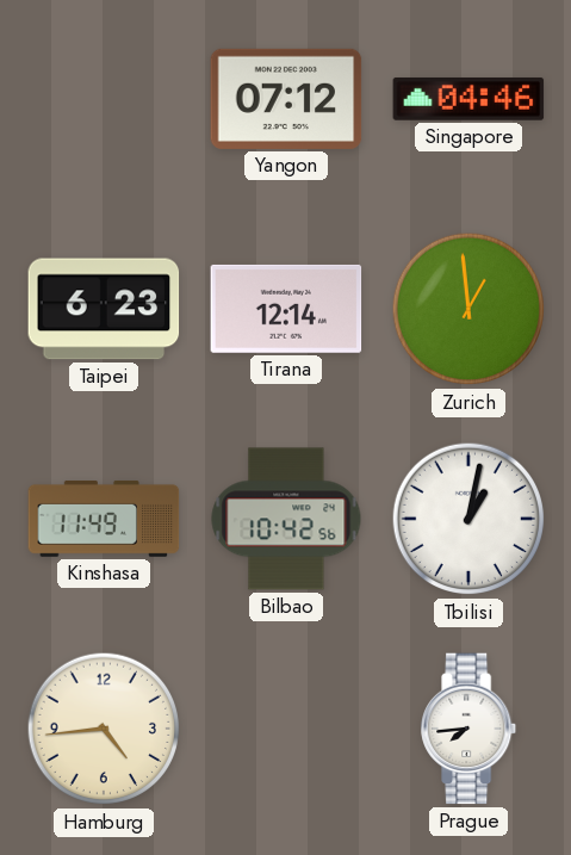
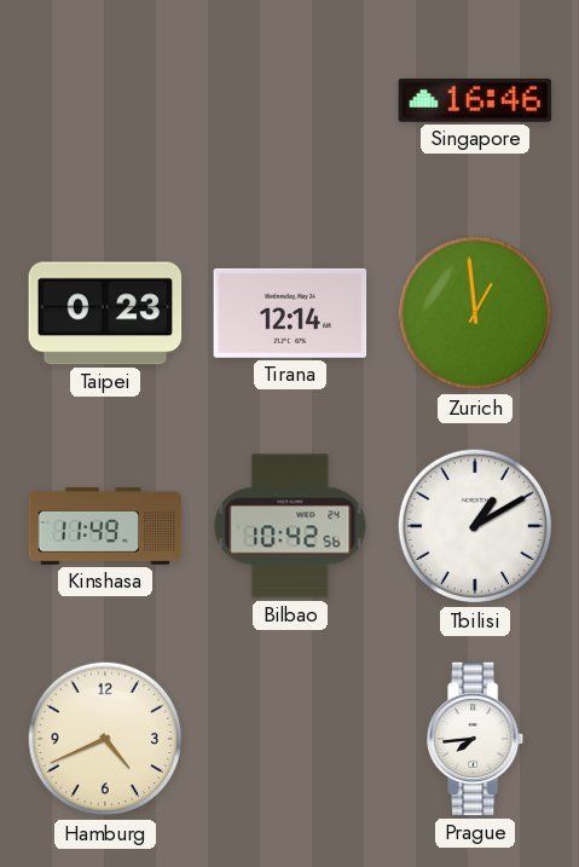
Yangon: 07:12 -> none
Singapore: 04:46 -> 16:46
Taipei: 6:23 -> 0:23
Tbilisi: 1:02 -> 1:10
Hamburg: 4:44 -> 4:41
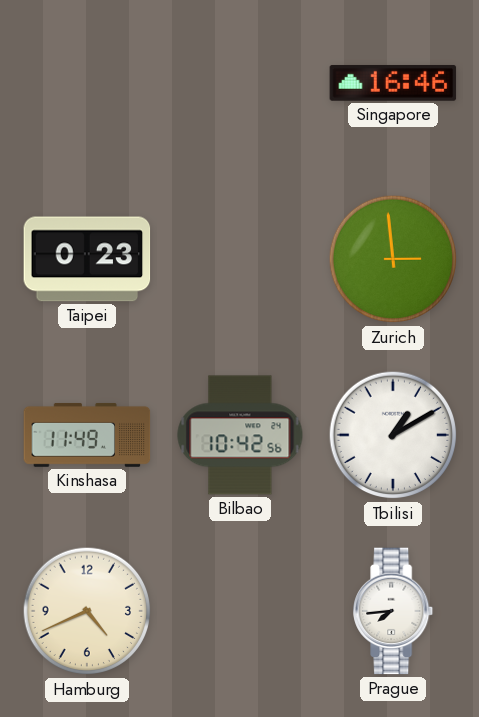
Tirana: 12:14 -> none
Zurich: 12:59 -> 2:59
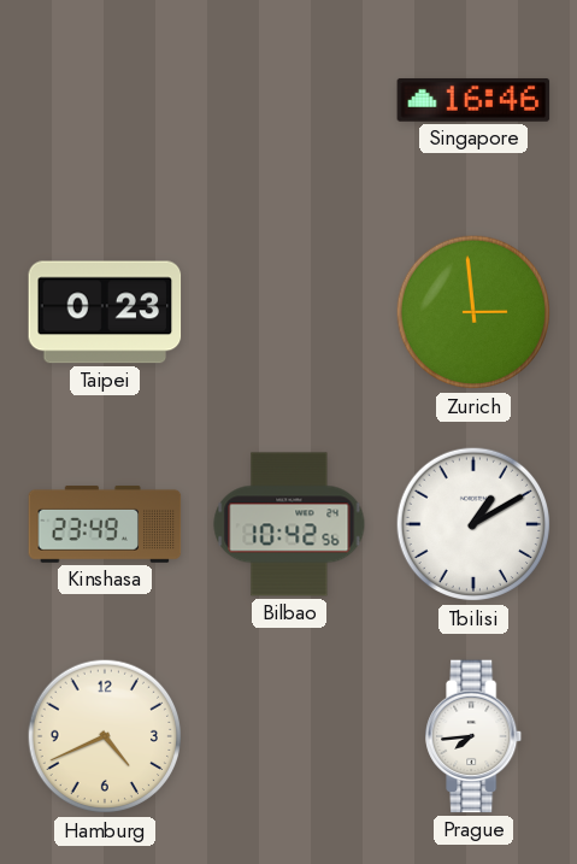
Kinshasa: 11:49 -> 23:49
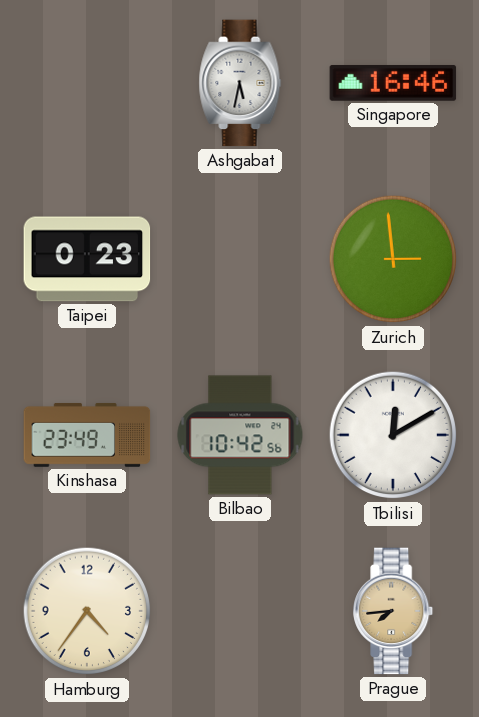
Ashgabat: none -> 5:32
Tbilisi: 1:10 -> 12:10
Hamburg: 4:41 -> 4:36
Prague dial: white -> champagne
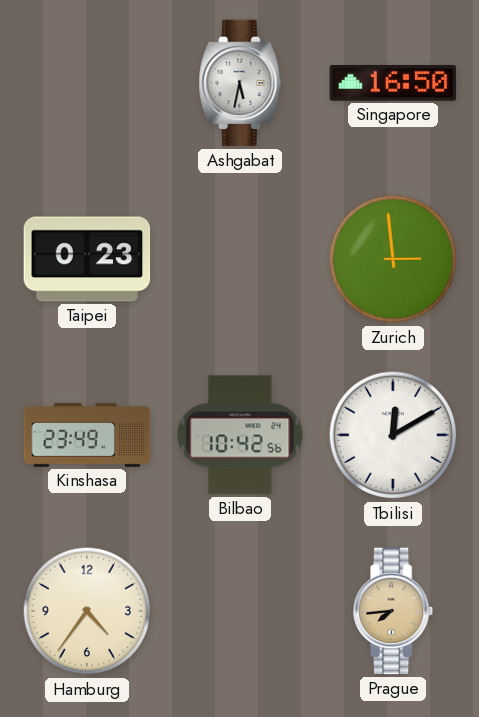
Singapore: 16:46 -> 16:50
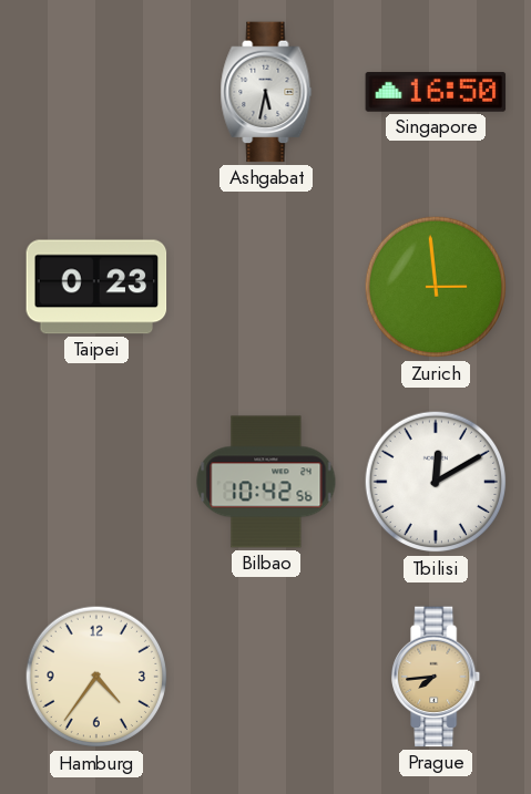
Kinshasa: 23:49 -> none
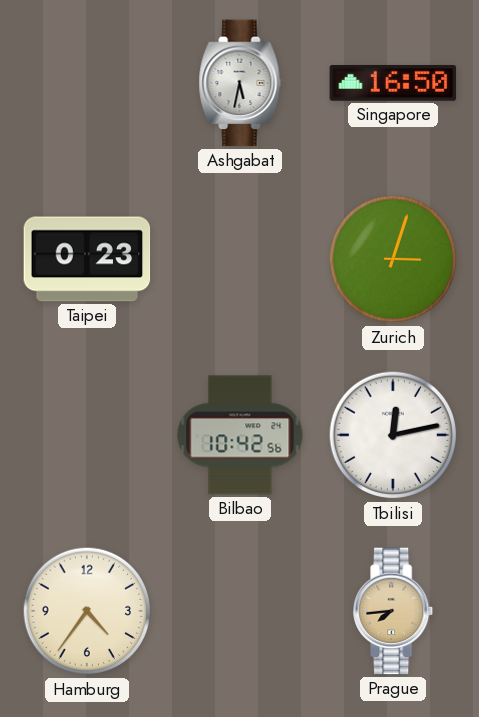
Zurich: 2:59 -> 3:03
Tbilisi: 12:10 -> 12:13
